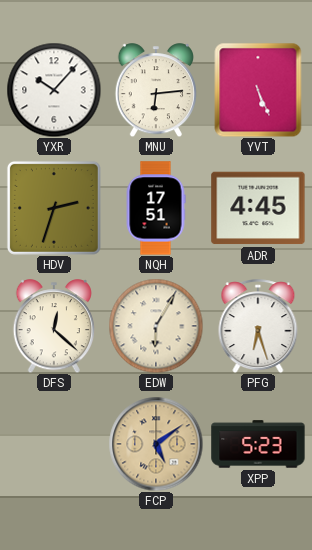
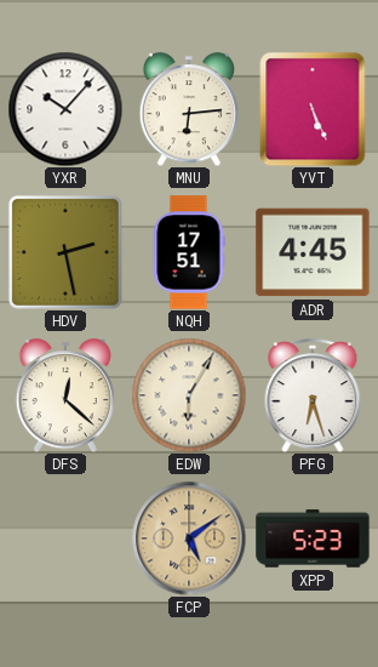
HDV: 2:33 -> 2:28
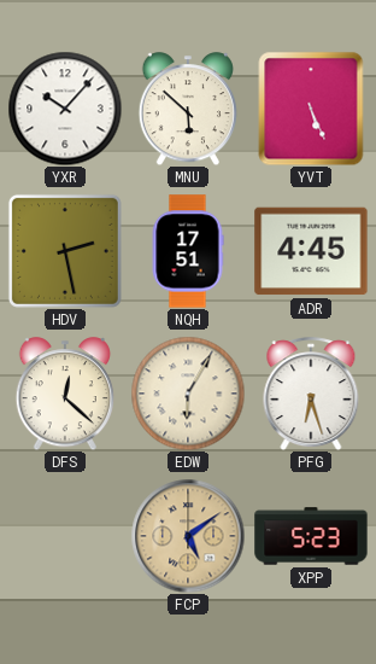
MNU: 6:14 -> 5:52
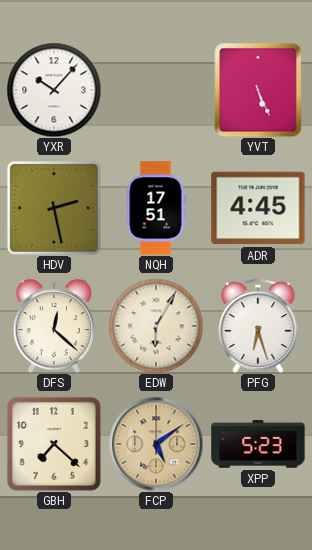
MNU: 5:52 -> none
GBH: none -> 7:22
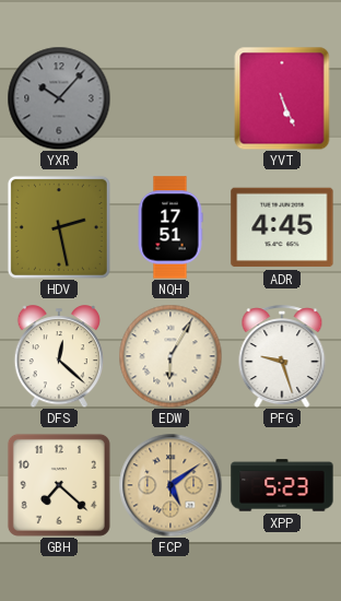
YXR dial: white -> grey
PFG: 6:27 -> 9:27
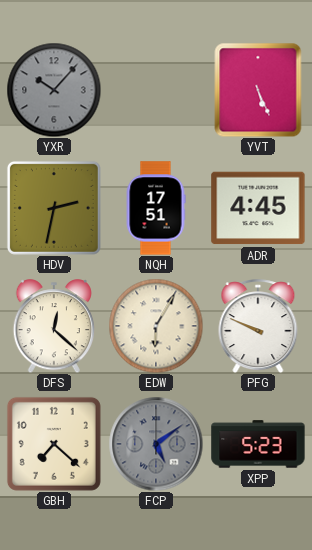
HDV: 2:28 -> 2:32
PFG: 9:27 -> 9:49
FCP dial: champagne -> grey
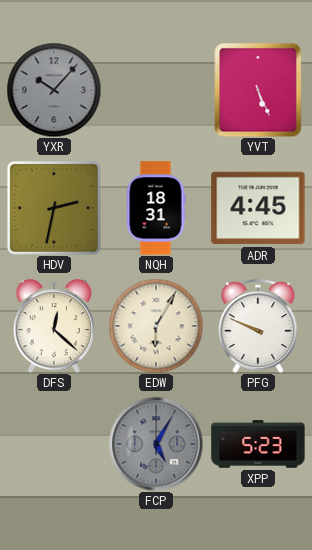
NQH: 17:51 -> 18:31
GBH: 7:22 -> none
FCP: 5:09 -> 5:05
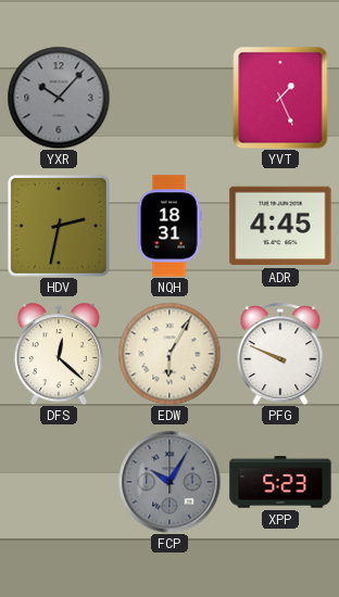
YVT: 5:26 -> 1:26
FCP: 5:05 -> 10:05
